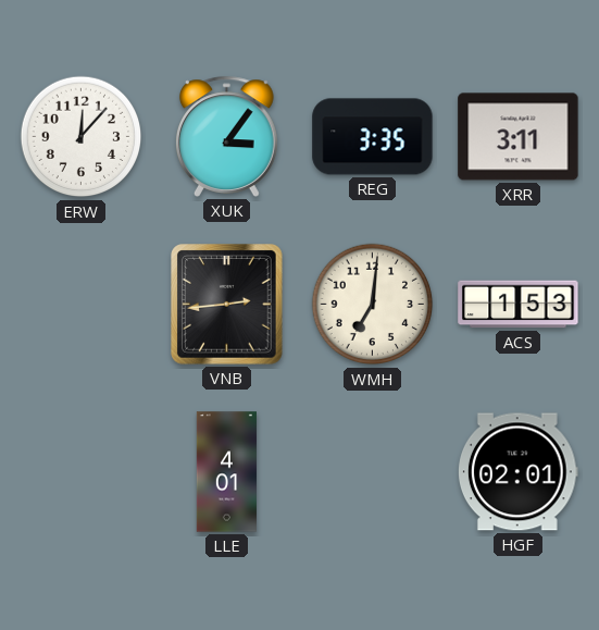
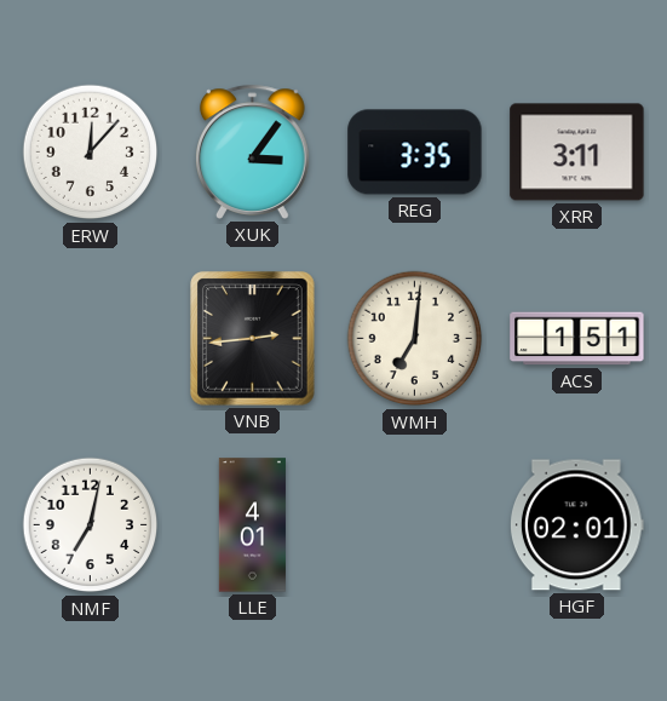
ACS: 1:53 -> 1:51
NMF: none -> 7:02
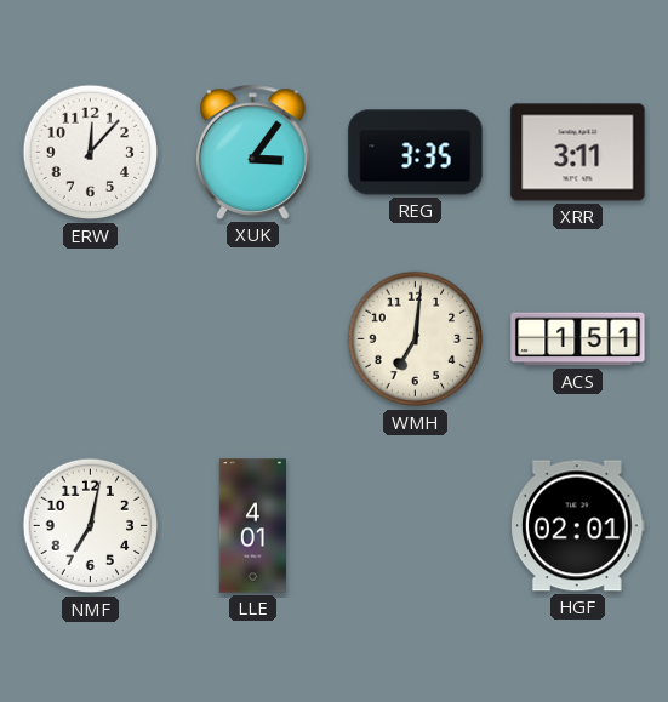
VNB: 2:44 -> none
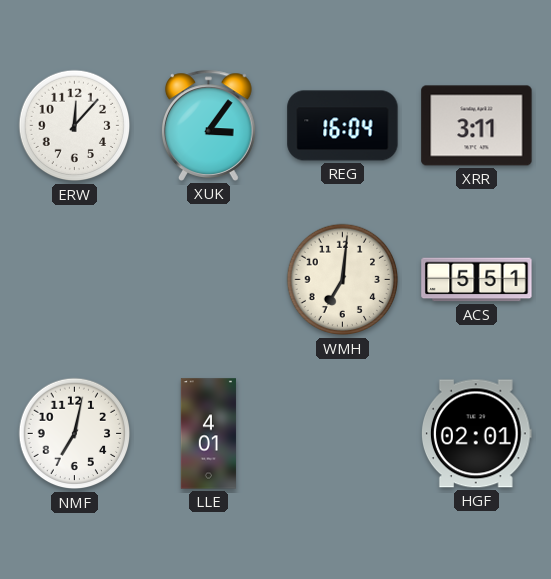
REG: 3:35 -> 16:04
ACS: 1:51 -> 5:51
